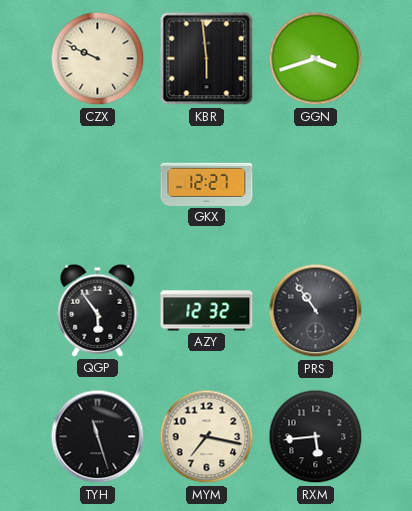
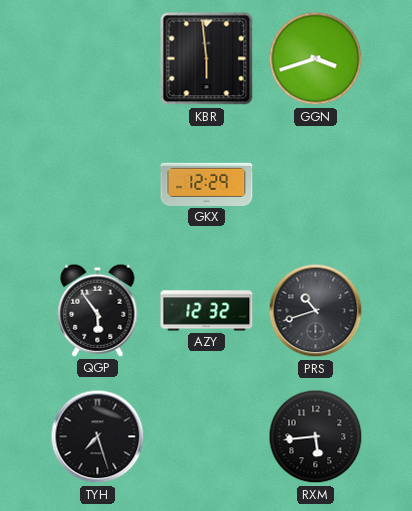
CZX: 9:49 -> none
GKX: 12:27 -> 12:29
PRS: 10:54 -> 10:42
TYH: 11:27 -> 7:27
MYM: 7:17 -> none
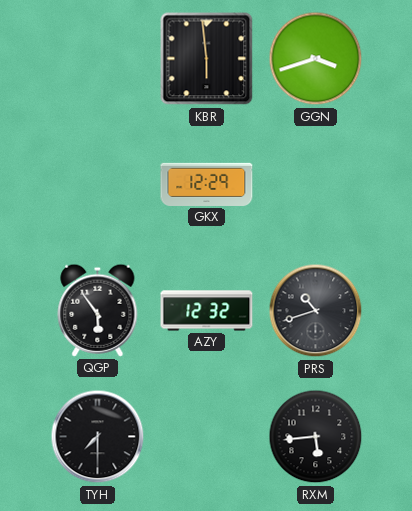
TYH: 7:27 -> 7:30
